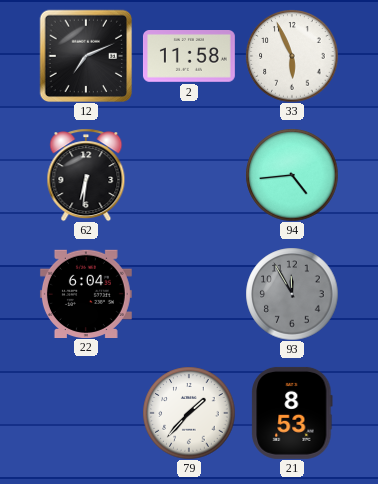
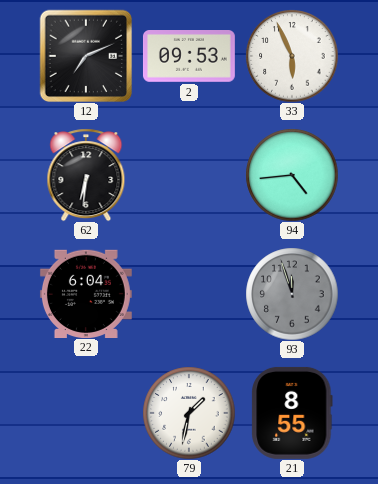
2: 11:58 -> 09:53
93: 11:55 -> 11:57
79: 1:37 -> 1:32
21: 8:53 -> 8:55
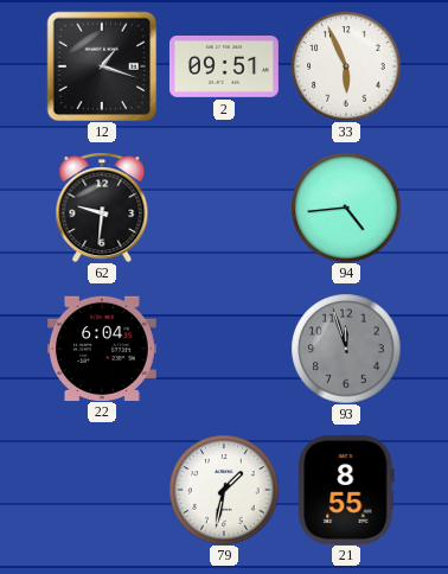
12: 7:11 -> 1:18
2: 09:53 -> 09:51
62: 6:31 -> 9:31
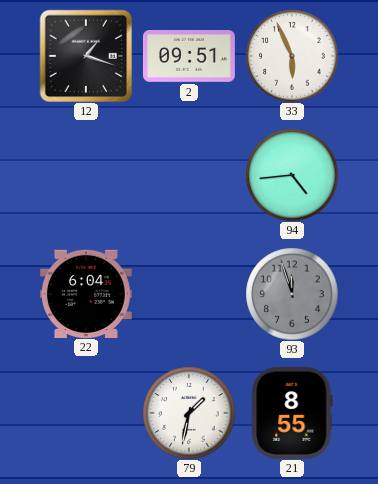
62: 9:31 -> none
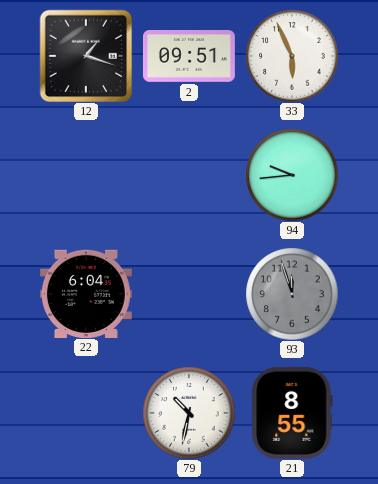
94: 4:44 -> 9:44
79: 1:32 -> 10:32
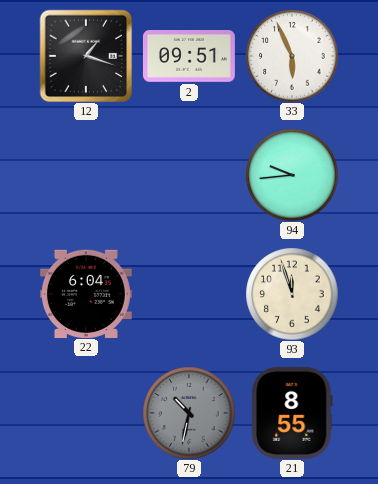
93 dial: grey -> cream
79 dial: white -> grey
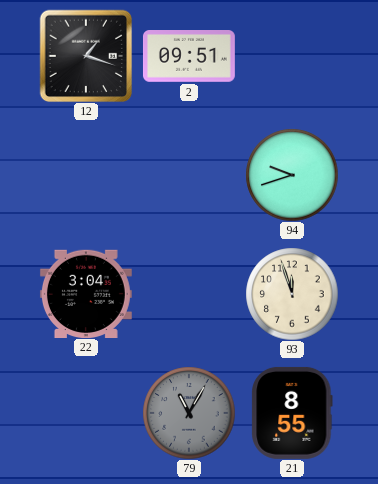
33: 5:56 -> none
94: 9:44 -> 9:42
22: 6:04 -> 3:04
79: 10:32 -> 11:05
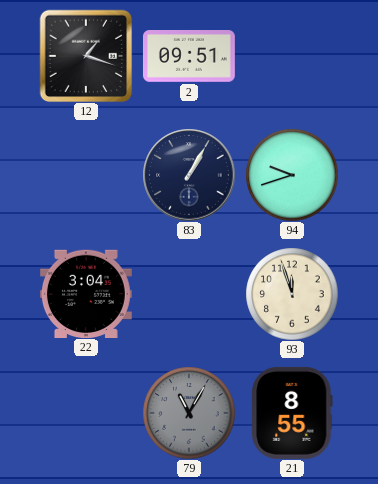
83: none -> 1:05
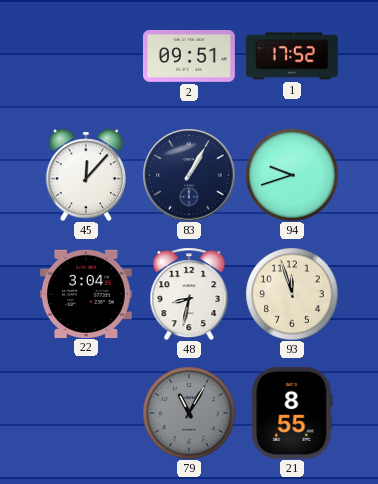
12: 1:18 -> none
1: none -> 17:52
45: none -> 12:07
48: none -> 8:32
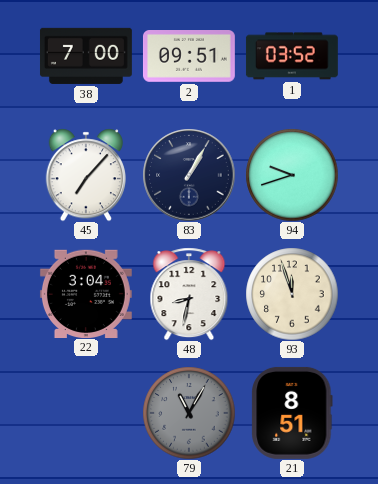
38: none -> 7:00
1: 17:52 -> 03:52
45: 12:07 -> 7:07
21: 8:55 -> 8:51
